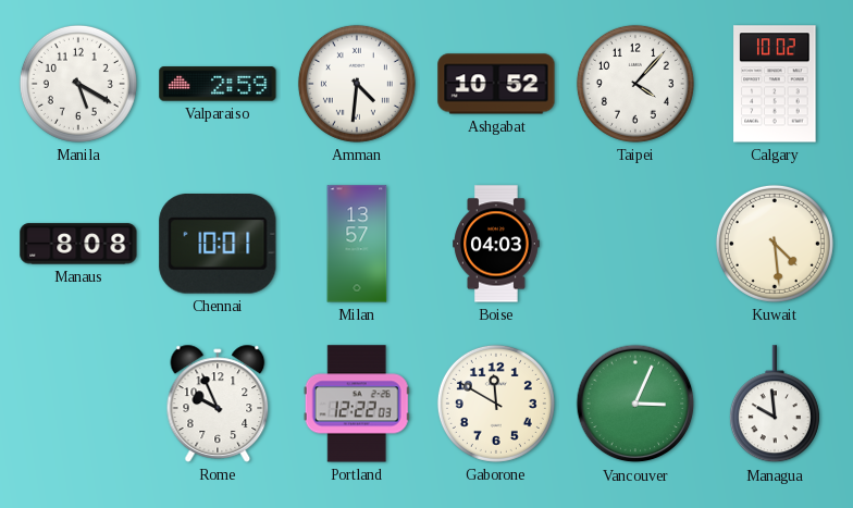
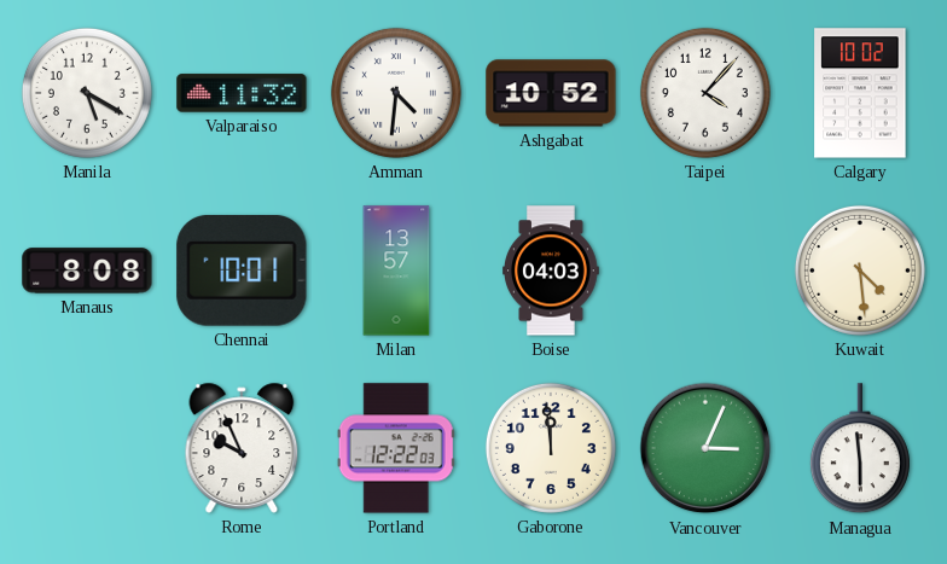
Valparaiso: 2:59 -> 11:32
Gaborone: 11:50 -> 11:59
Managua: 9:59 -> 5:59
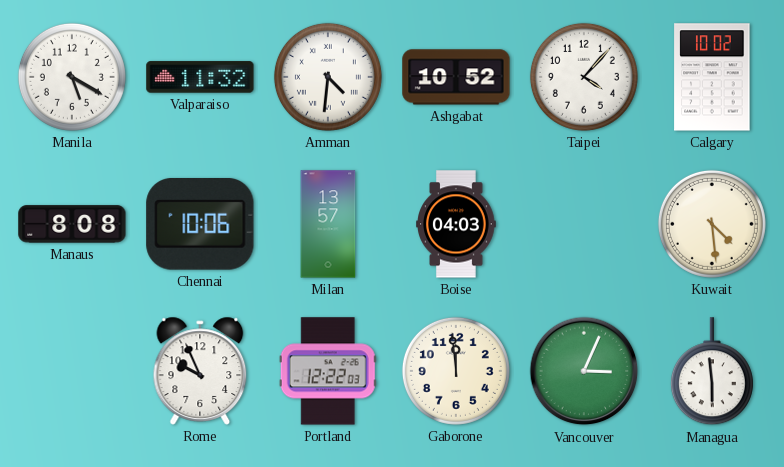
Chennai: 10:01 -> 10:06
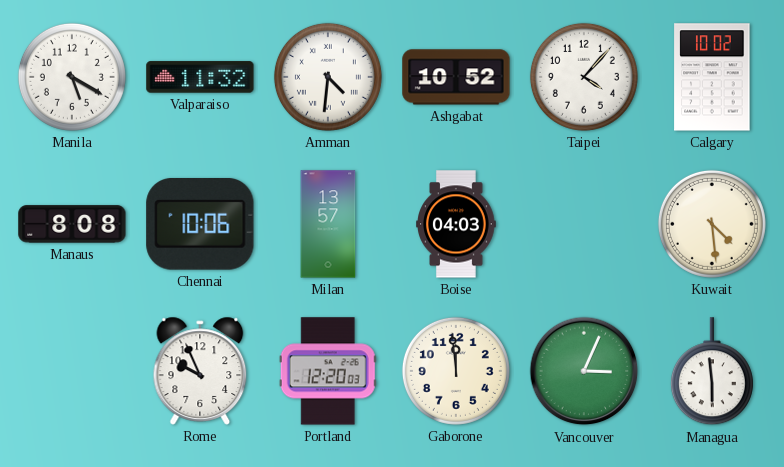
Portland: 12:22 -> 12:20
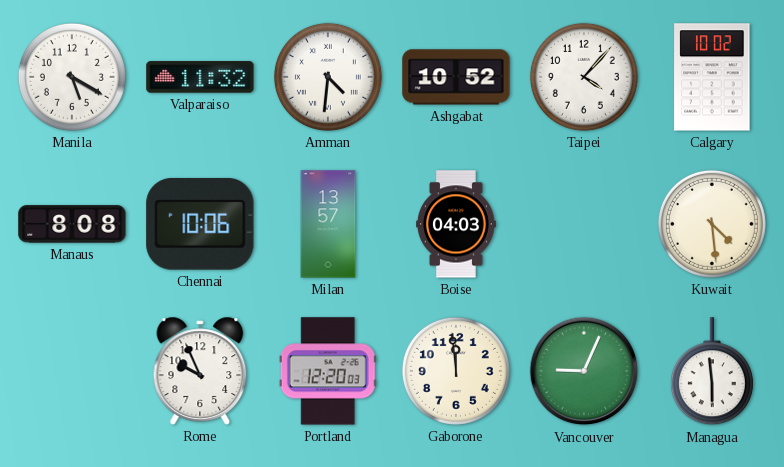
Vancouver: 3:04 -> 9:04
